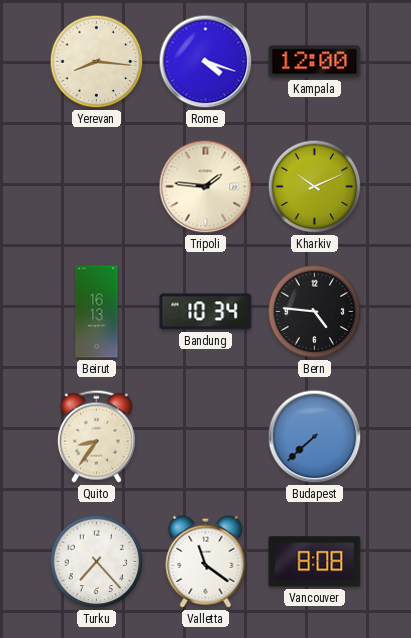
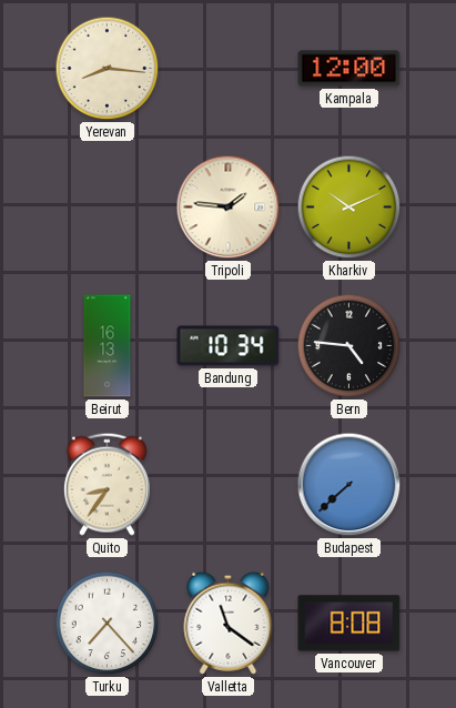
Rome: 4:18 -> none
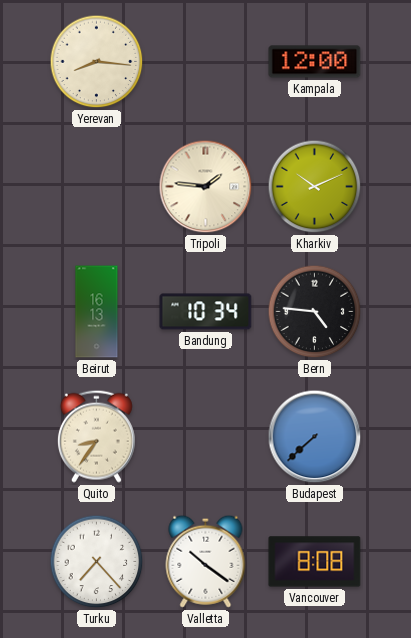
Valletta: 11:21 -> 10:21
